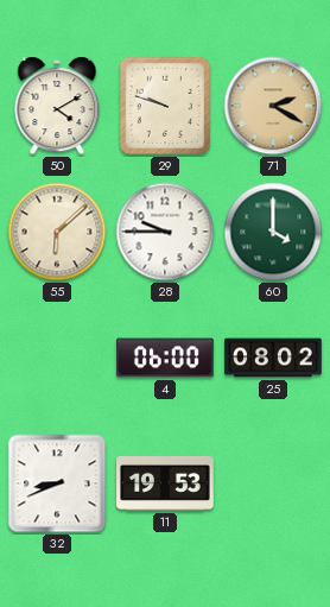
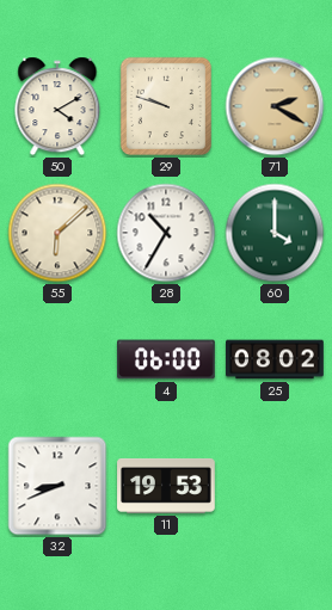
28: 9:45 -> 10:35
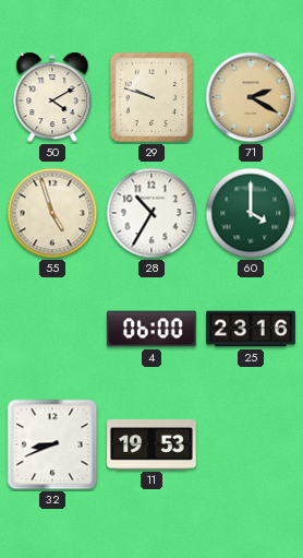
55: 6:08 -> 4:57
25: 08:02 -> 23:16
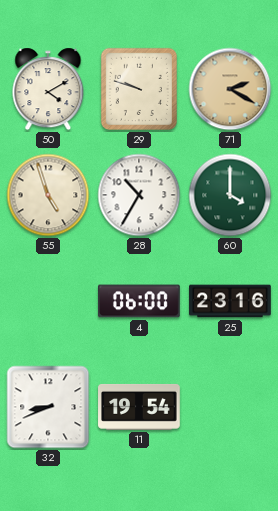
11: 19:53 -> 19:54
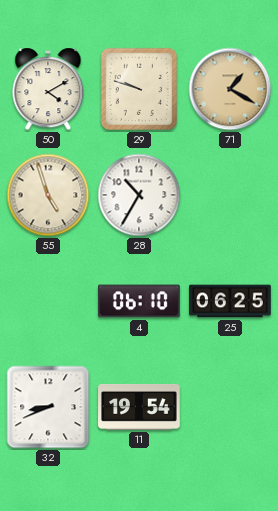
71: 2:20 -> 1:20
60: 4:00 -> none
4: 06:00 -> 06:10
25: 23:16 -> 06:25
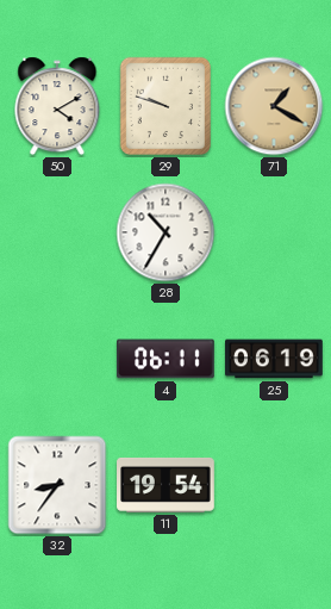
55: 4:57 -> none
4: 06:10 -> 06:11
25: 06:25 -> 06:19
32: 8:41 -> 8:36
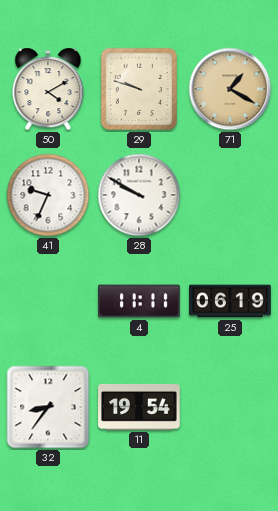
41: none -> 9:34
28: 10:35 -> 9:50
4: 06:11 -> 11:11
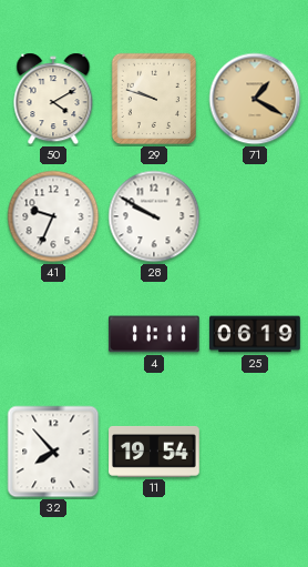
32: 8:36 -> 7:53
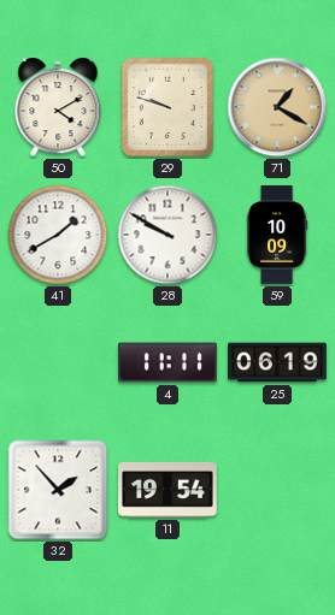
41: 9:34 -> 1:40
59: none -> 10:09
32: 7:53 -> 1:53
